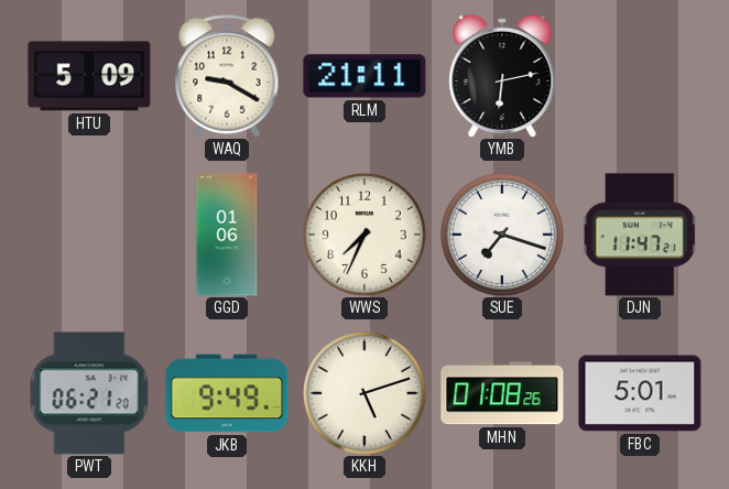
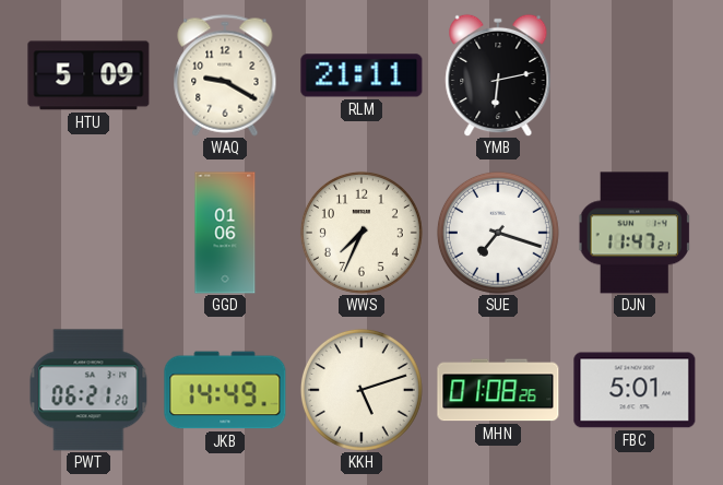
JKB: 9:49 -> 14:49
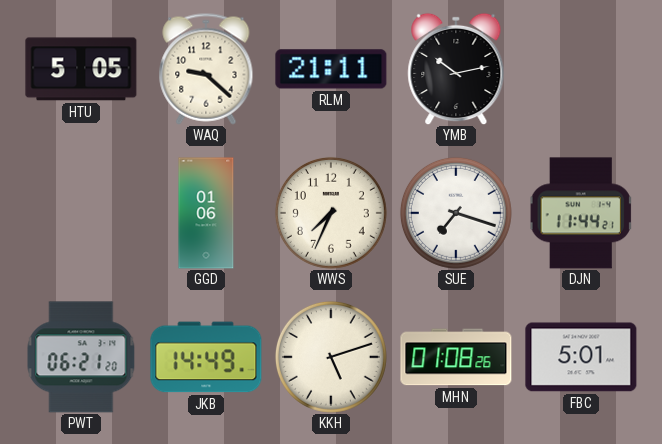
HTU: 5:09 -> 5:05
WAQ: 9:20 -> 9:22
YMB: 6:13 -> 10:13
DJN: 11:47 -> 11:44
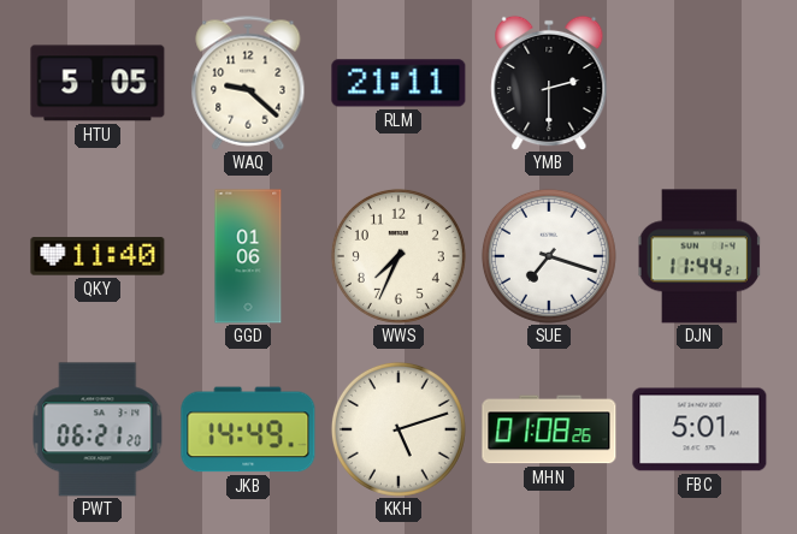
YMB: 10:13 -> 2:30
QKY: none -> 11:40
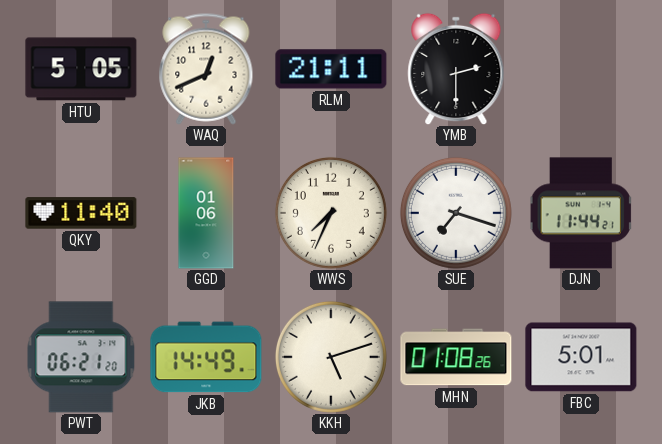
WAQ: 9:22 -> 12:41
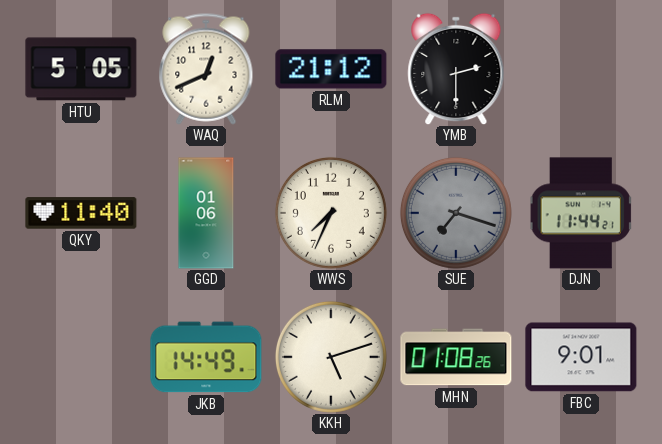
RLM: 21:11 -> 21:12
SUE dial: white -> grey
PWT: 06:21 -> none
FBC: 5:01 -> 9:01
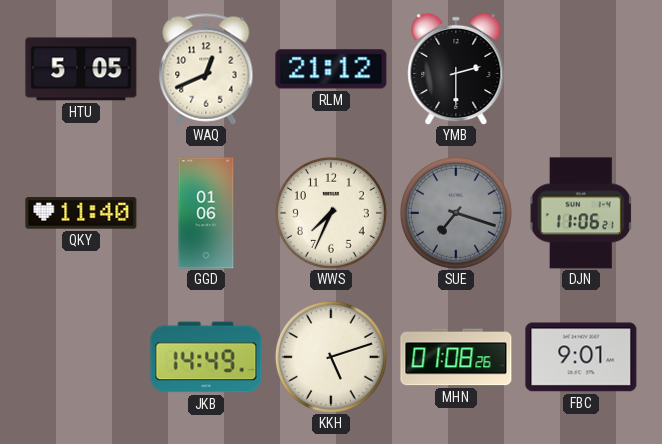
DJN: 11:44 -> 11:06
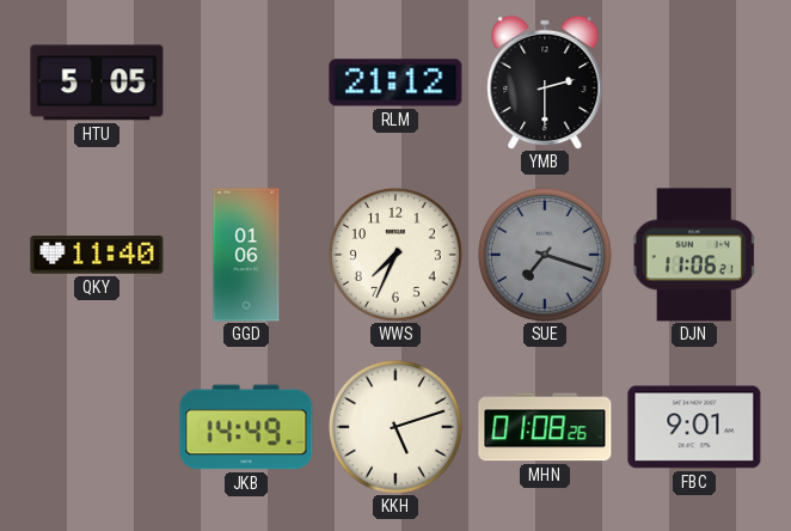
WAQ: 12:41 -> none
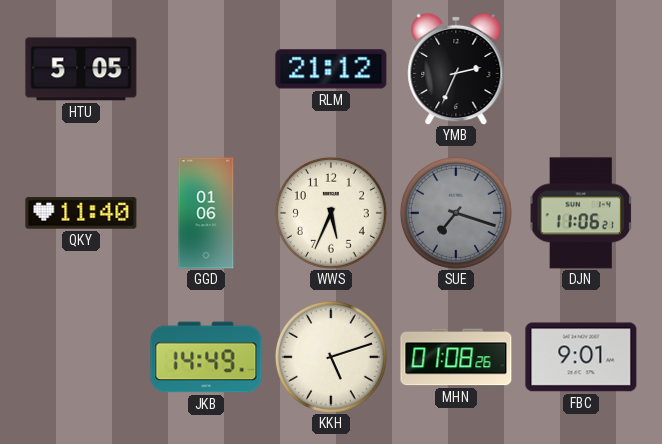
YMB: 2:30 -> 2:34
WWS: 7:34 -> 5:34
